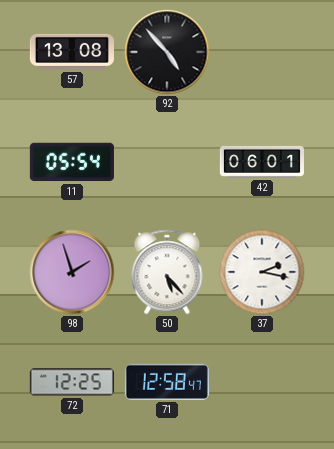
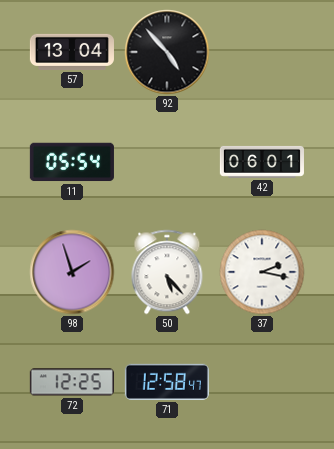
57: 13:08 -> 13:04
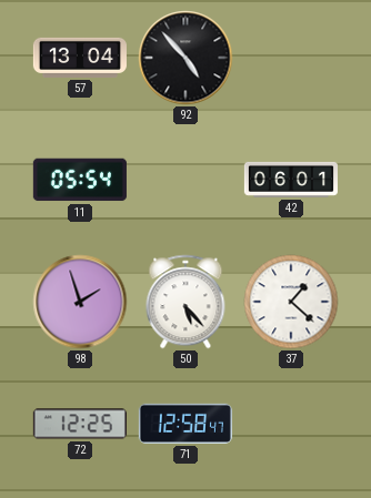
37: 2:17 -> 1:22
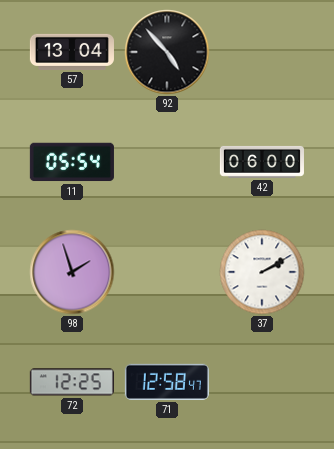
42: 06:01 -> 06:00
50: 5:23 -> none
37: 1:22 -> 2:10
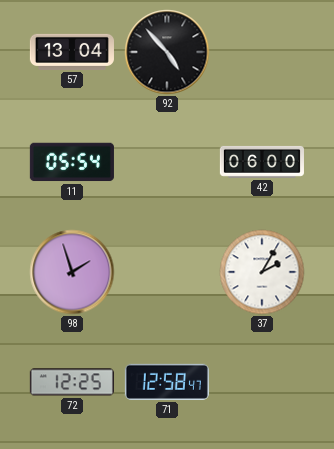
37: 2:10 -> 2:05
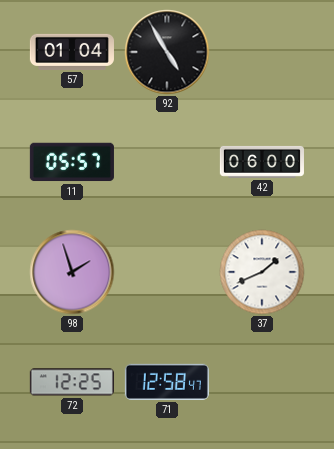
57: 13:04 -> 01:04
92: 4:53 -> 4:55
11: 05:54 -> 05:57
37: 2:05 -> 1:41
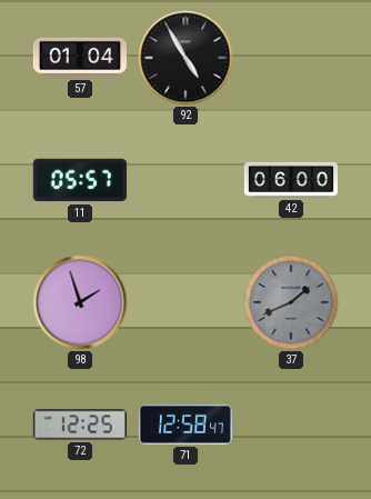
37 dial: white -> grey
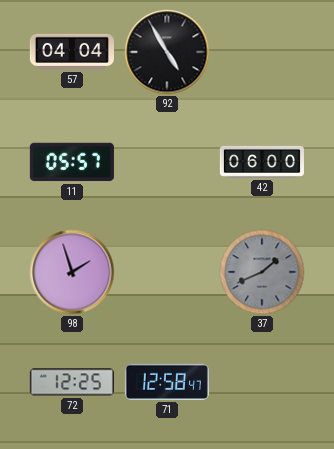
57: 01:04 -> 04:04
